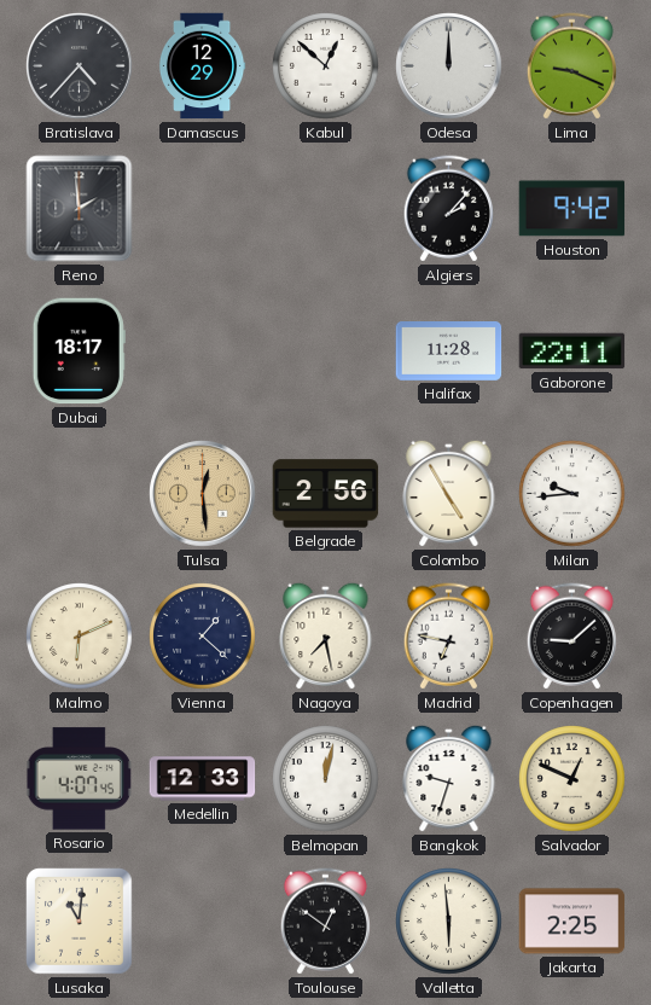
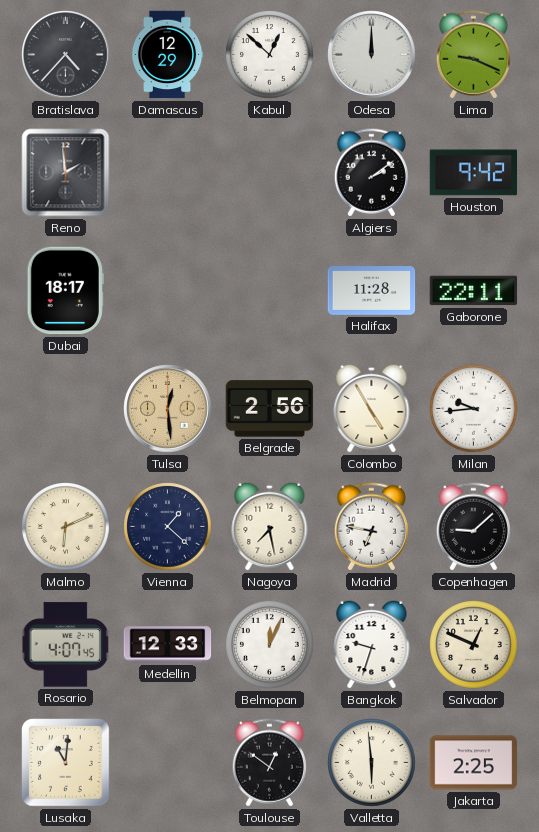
Algiers: 2:07 -> 2:09
Belmopan: 12:02 -> 12:04
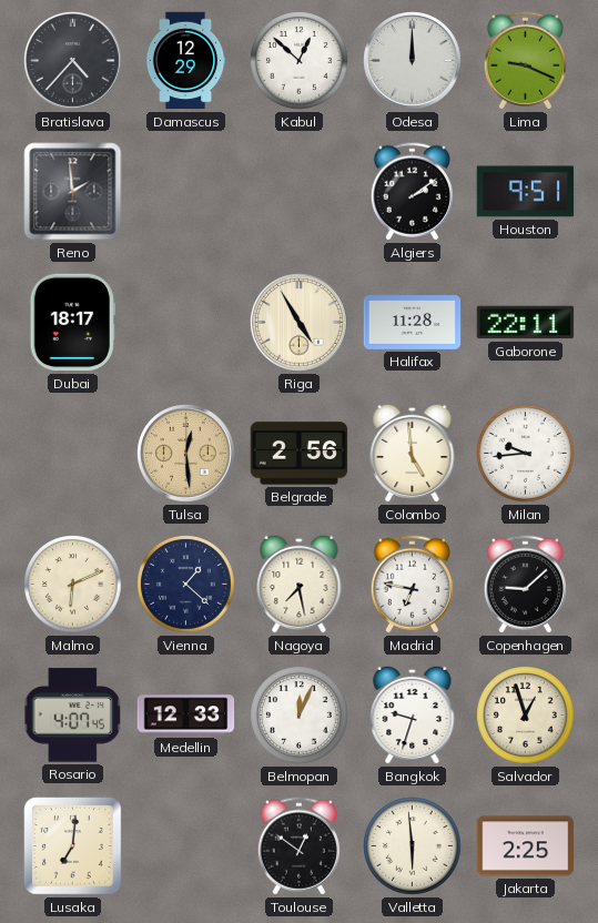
Houston: 9:42 -> 9:51
Riga: none -> 4:55
Colombo: 4:55 -> 4:59
Salvador: 12:49 -> 12:57
Lusaka: 11:01 -> 7:01
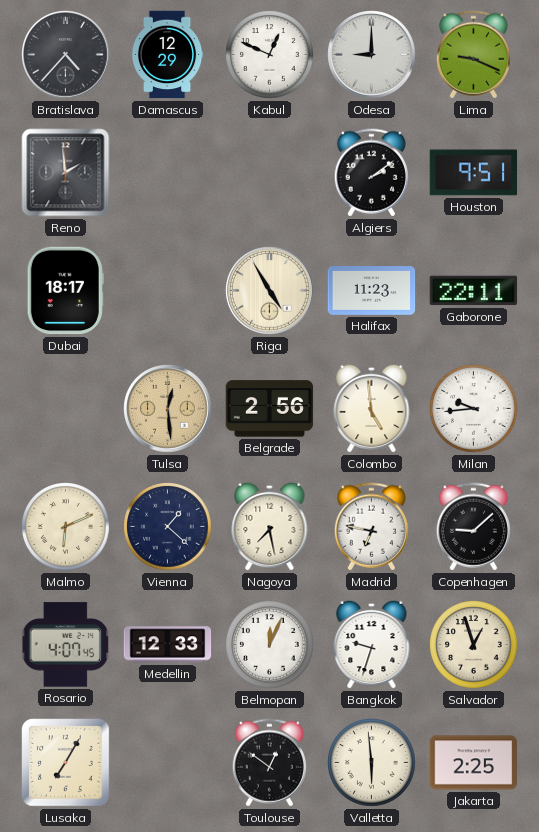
Kabul: 12:52 -> 12:49
Odesa: 12:00 -> 9:00
Halifax: 11:28 -> 11:23
Lusaka: 7:01 -> 7:05
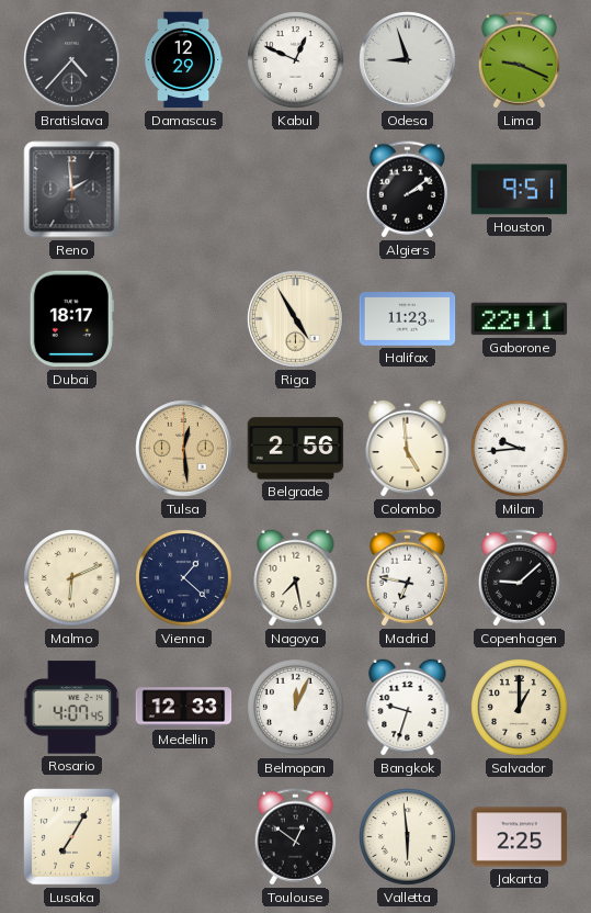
Odesa: 9:00 -> 8:57
Salvador: 12:57 -> 1:00
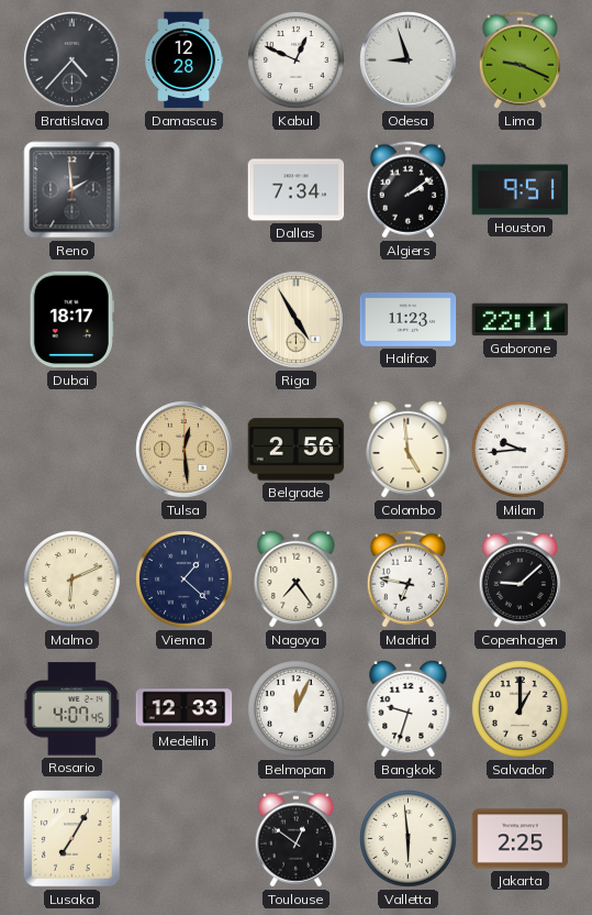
Damascus: 12:29 -> 12:28
Dallas: none -> 7:34
Nagoya: 7:28 -> 7:24
